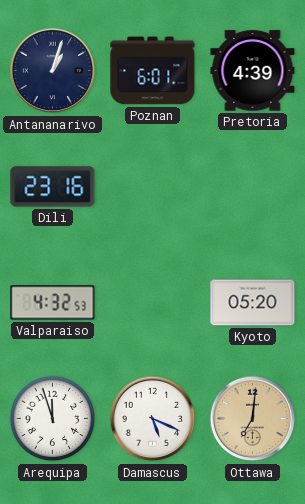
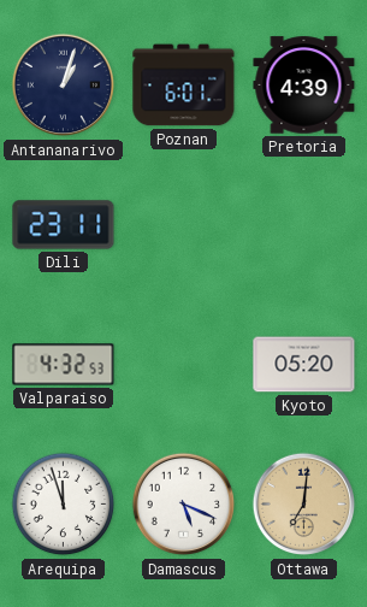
Dili: 23:16 -> 23:11
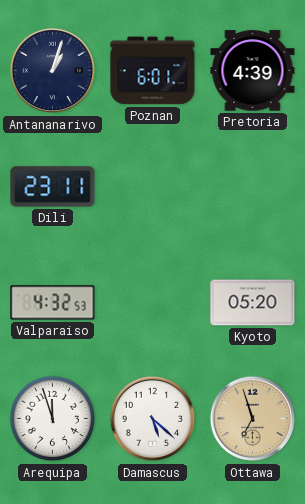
Damascus: 5:19 -> 5:22
Ottawa: 7:01 -> 6:57
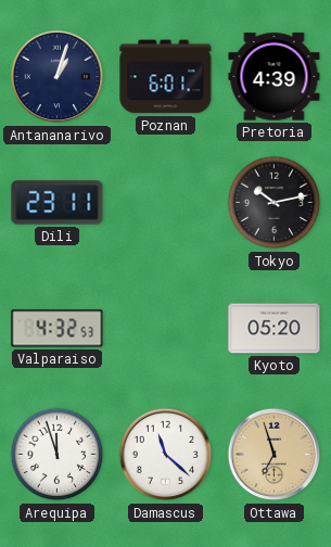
Tokyo: none -> 10:13
Damascus: 5:22 -> 11:22
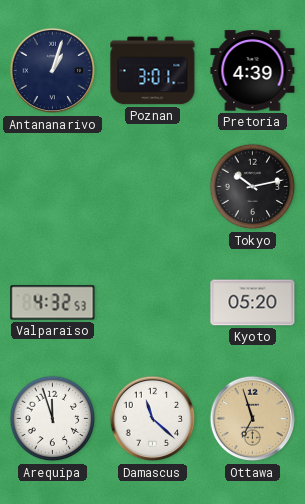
Poznan: 6:01 -> 3:01
Dili: 23:11 -> none
